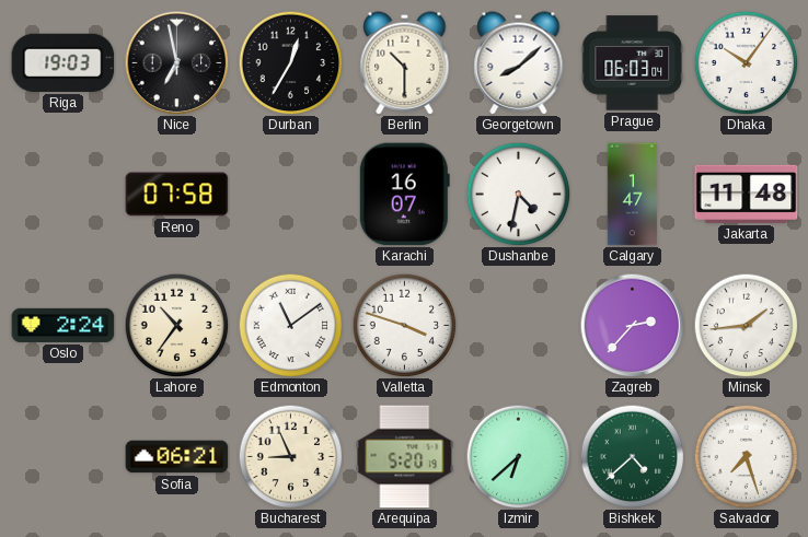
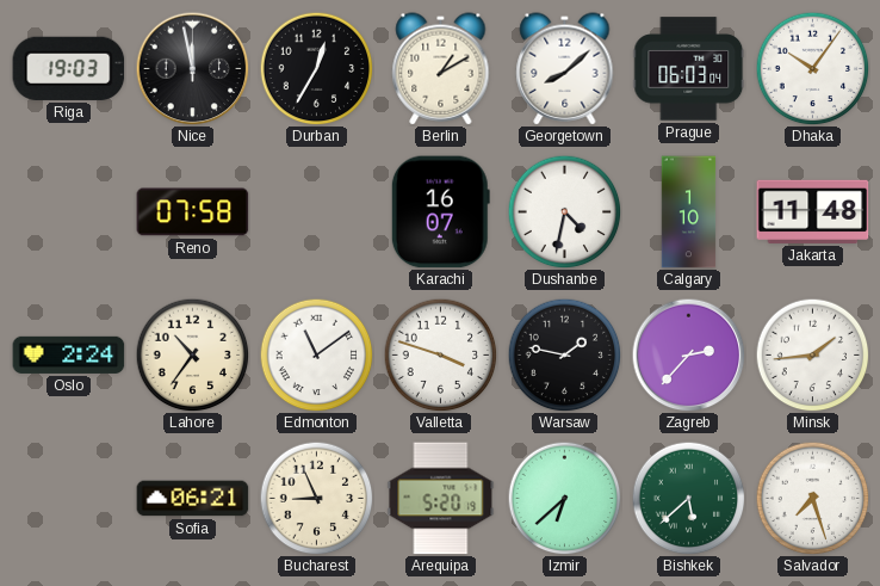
Nice: 6:58 -> 11:58
Berlin: 10:30 -> 1:10
Calgary: 1:47 -> 1:10
Warsaw: none -> 1:47
Bishkek: 4:38 -> 5:38
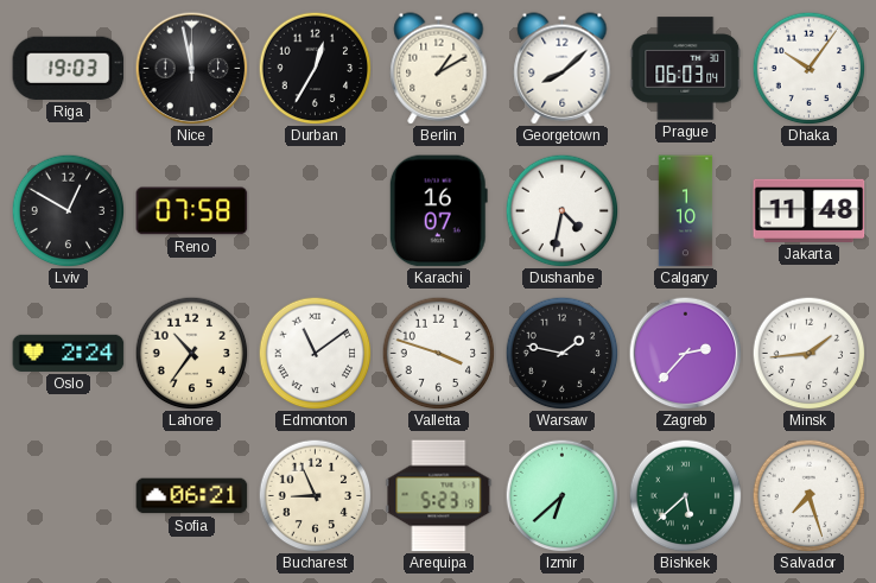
Lviv: none -> 12:50
Arequipa: 5:20 -> 5:23
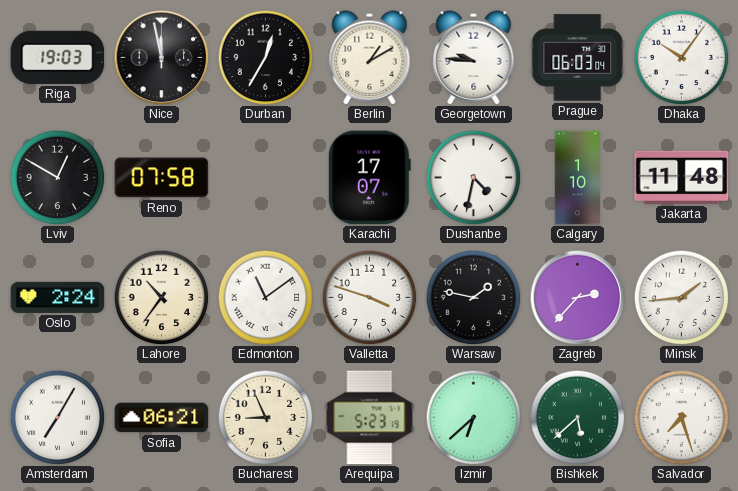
Georgetown: 8:08 -> 9:46
Karachi: 16:07 -> 17:07
Amsterdam: none -> 7:05
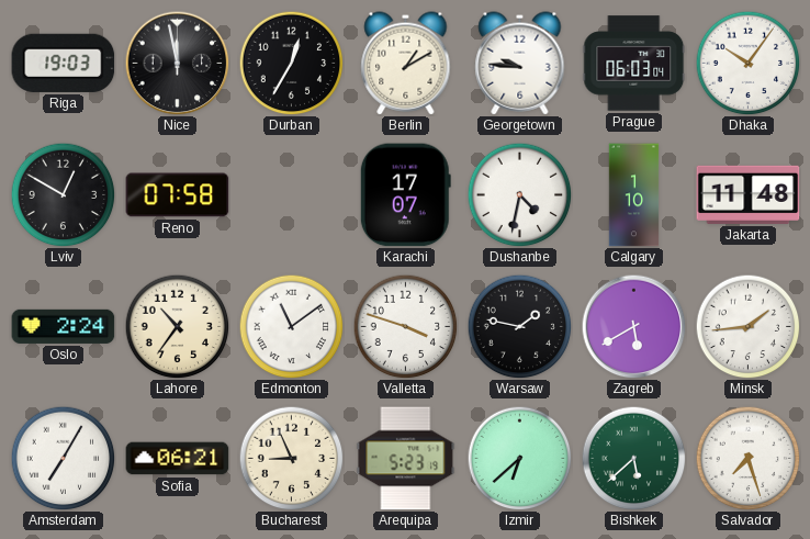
Zagreb: 2:37 -> 5:40
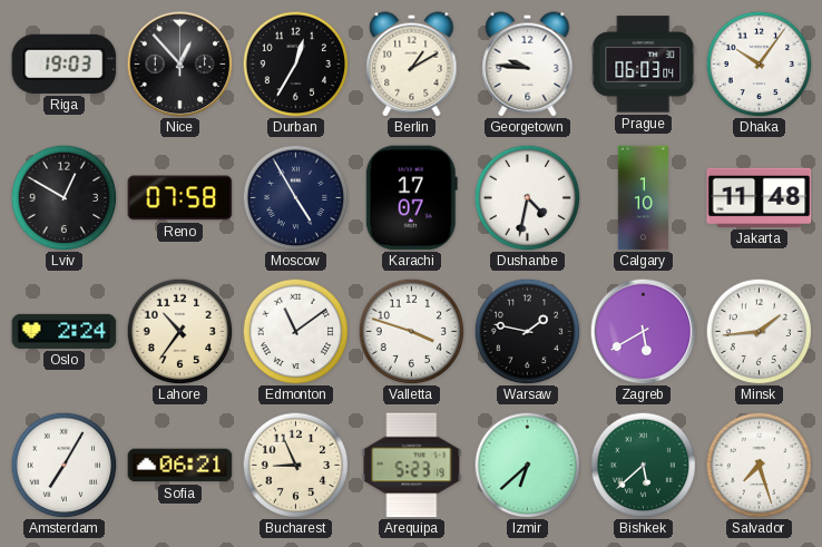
Nice: 11:58 -> 12:53
Moscow: none -> 4:55
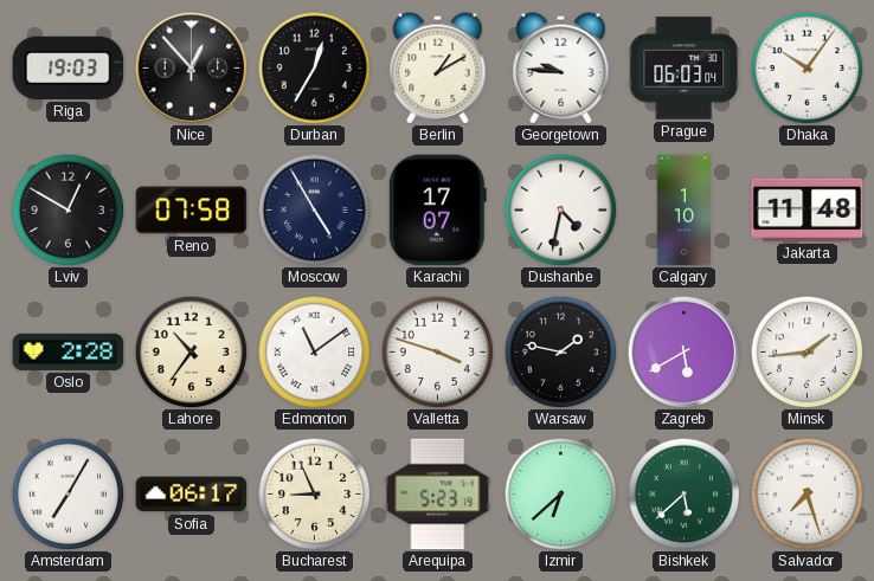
Oslo: 2:24 -> 2:28
Sofia: 06:21 -> 06:17
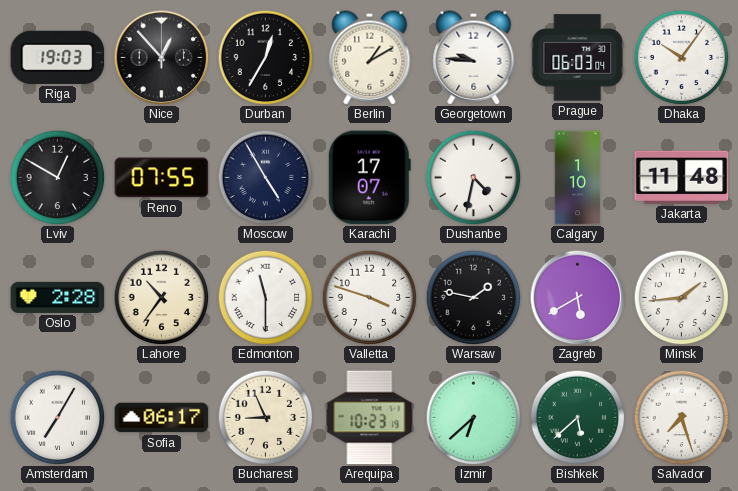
Reno: 07:58 -> 07:55
Edmonton: 11:09 -> 11:30
Arequipa: 5:23 -> 10:23
